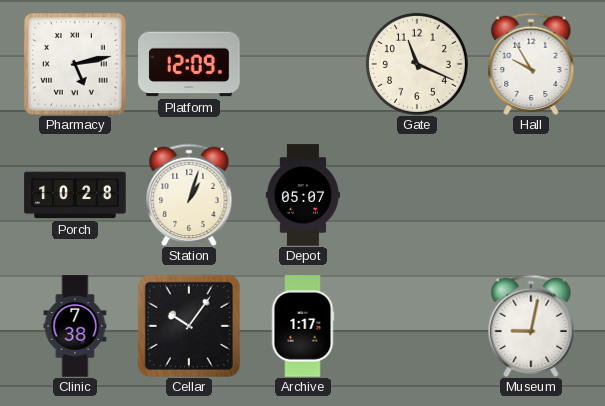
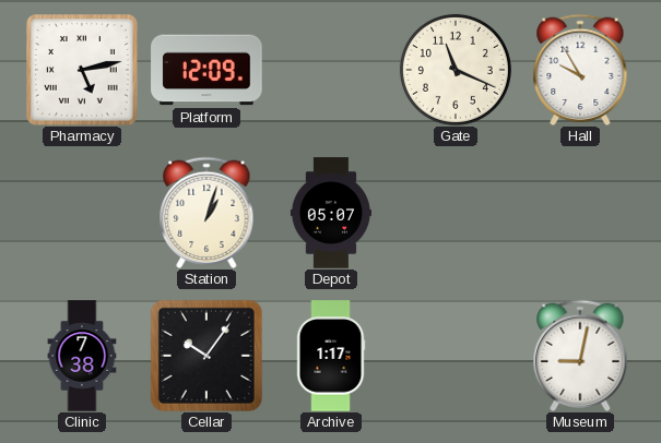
Porch: 10:28 -> none
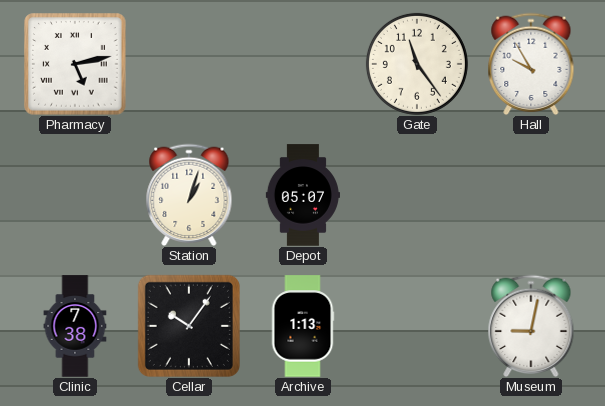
Platform: 12:09 -> none
Gate: 11:19 -> 11:24
Archive: 1:17 -> 1:13
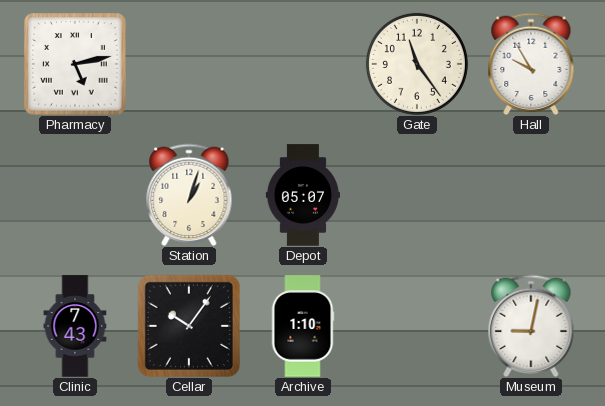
Clinic: 7:38 -> 7:43
Archive: 1:13 -> 1:10
